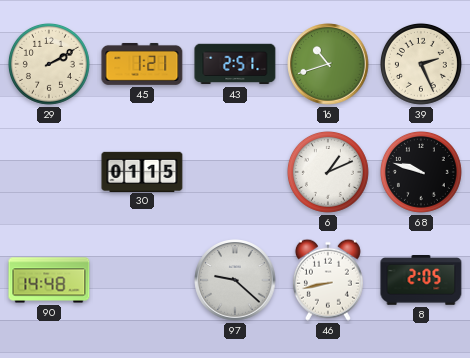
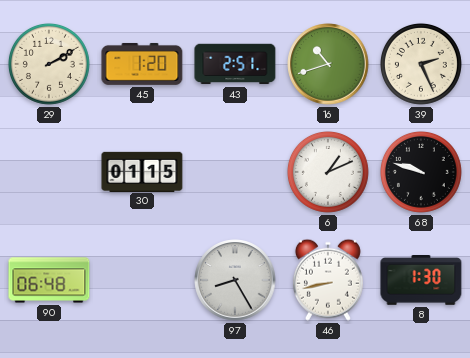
45: 1:21 -> 1:20
90: 14:48 -> 06:48
97: 9:22 -> 8:25
8: 2:05 -> 1:30
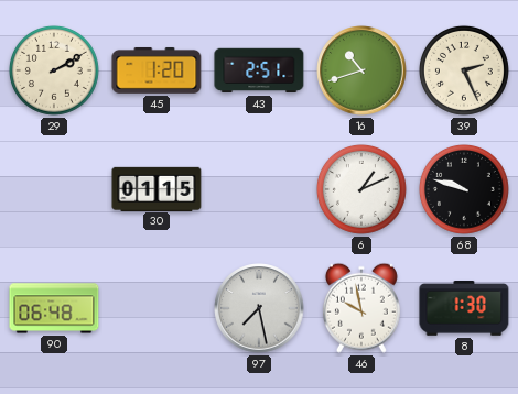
97: 8:25 -> 7:28
46: 8:43 -> 9:58
